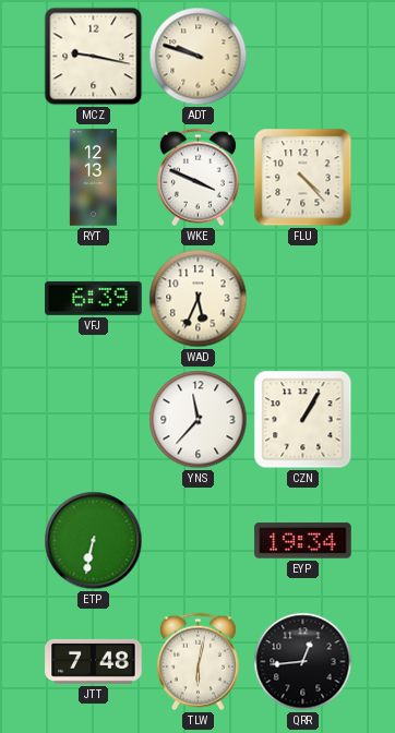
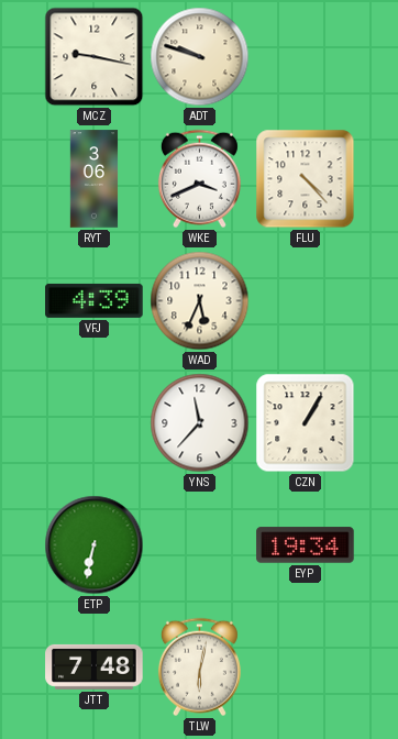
RYT: 12:13 -> 3:06
WKE: 3:49 -> 3:41
VFJ: 6:39 -> 4:39
QRR: 12:44 -> none
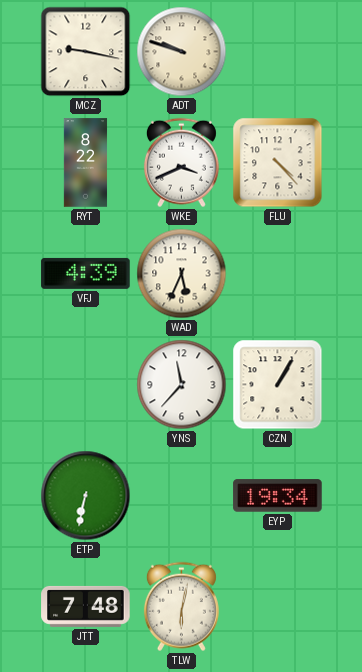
RYT: 3:06 -> 8:22
